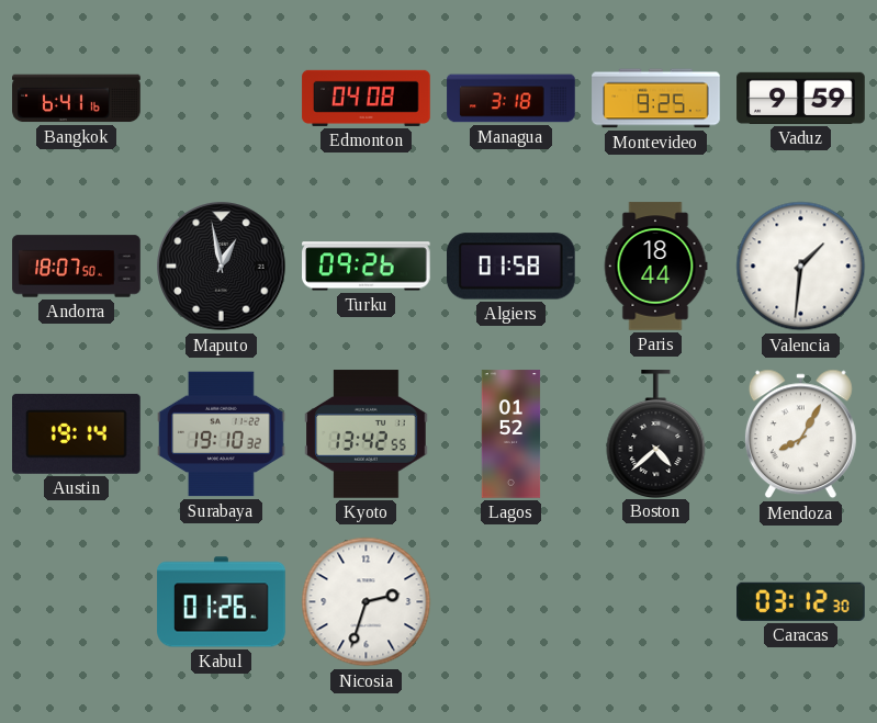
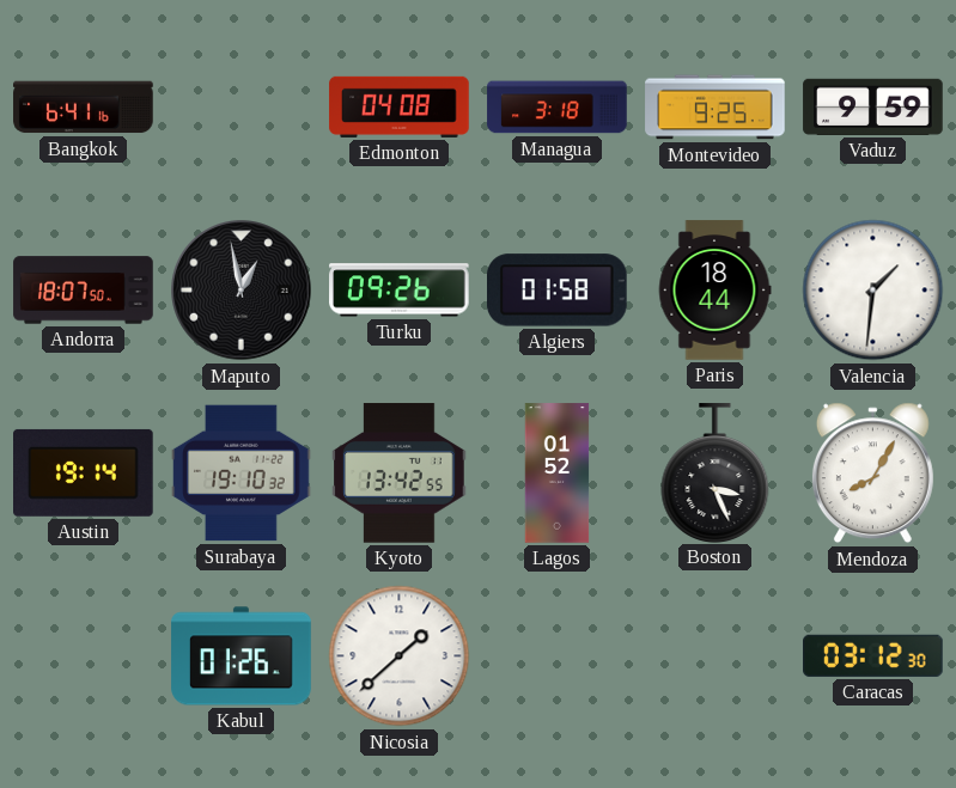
Boston: 4:38 -> 3:26
Nicosia: 2:33 -> 1:38
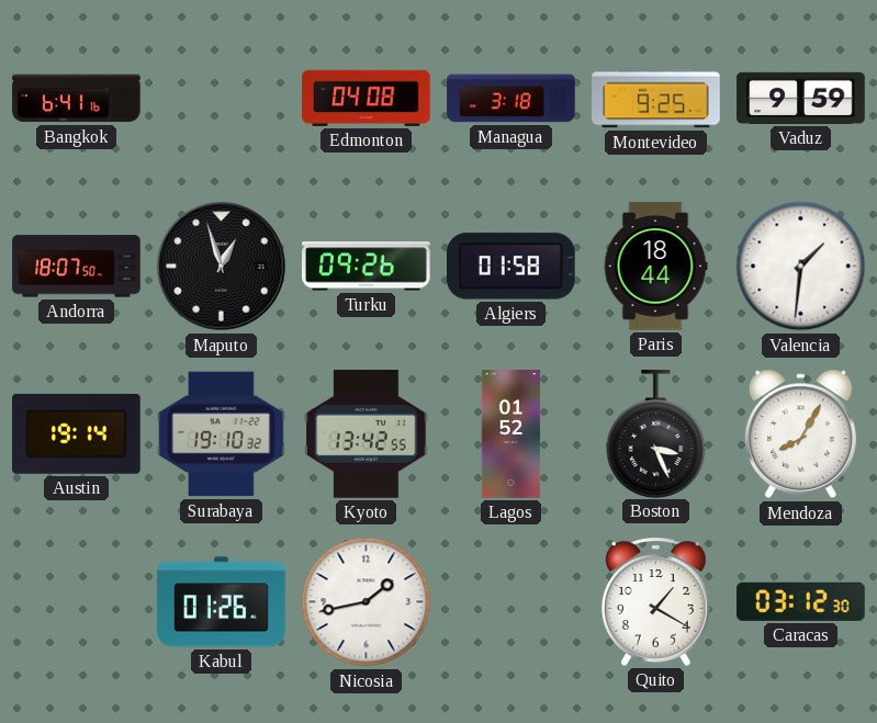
Maputo: 12:58 -> 12:57
Nicosia: 1:38 -> 1:43
Quito: none -> 1:20
